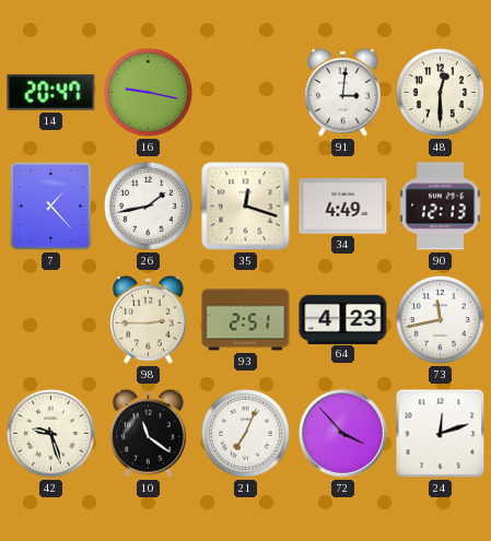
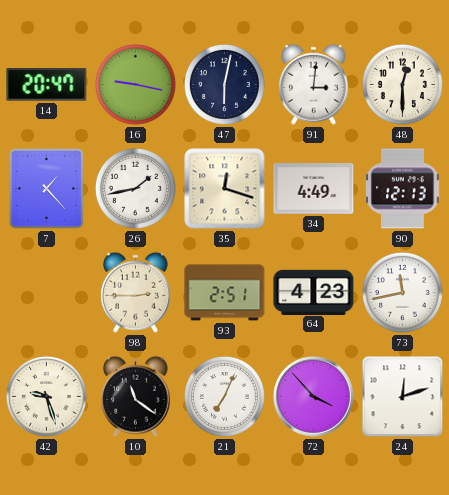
47: none -> 6:02
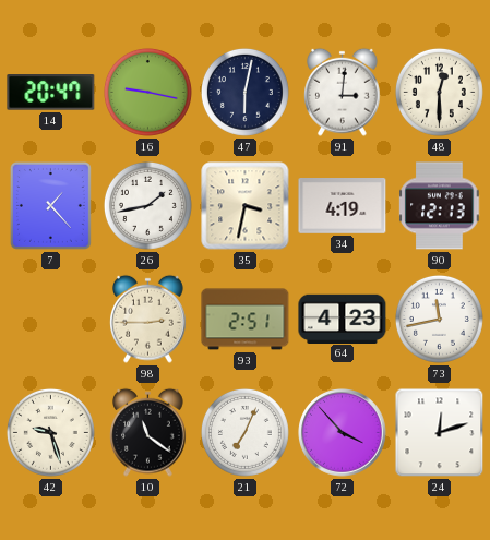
35: 12:18 -> 3:32
34: 4:49 -> 4:19
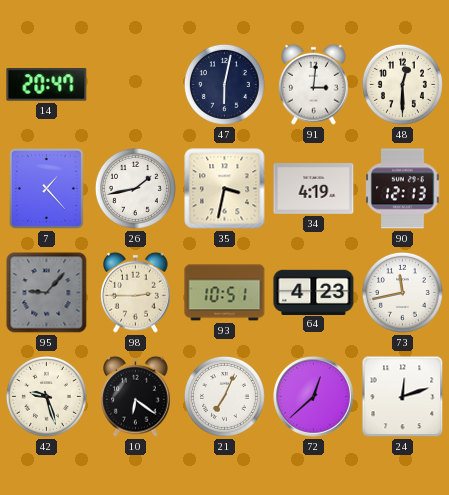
16: 9:17 -> none
95: none -> 9:07
93: 2:51 -> 10:51
10: 11:21 -> 6:21
72: 3:53 -> 12:38
